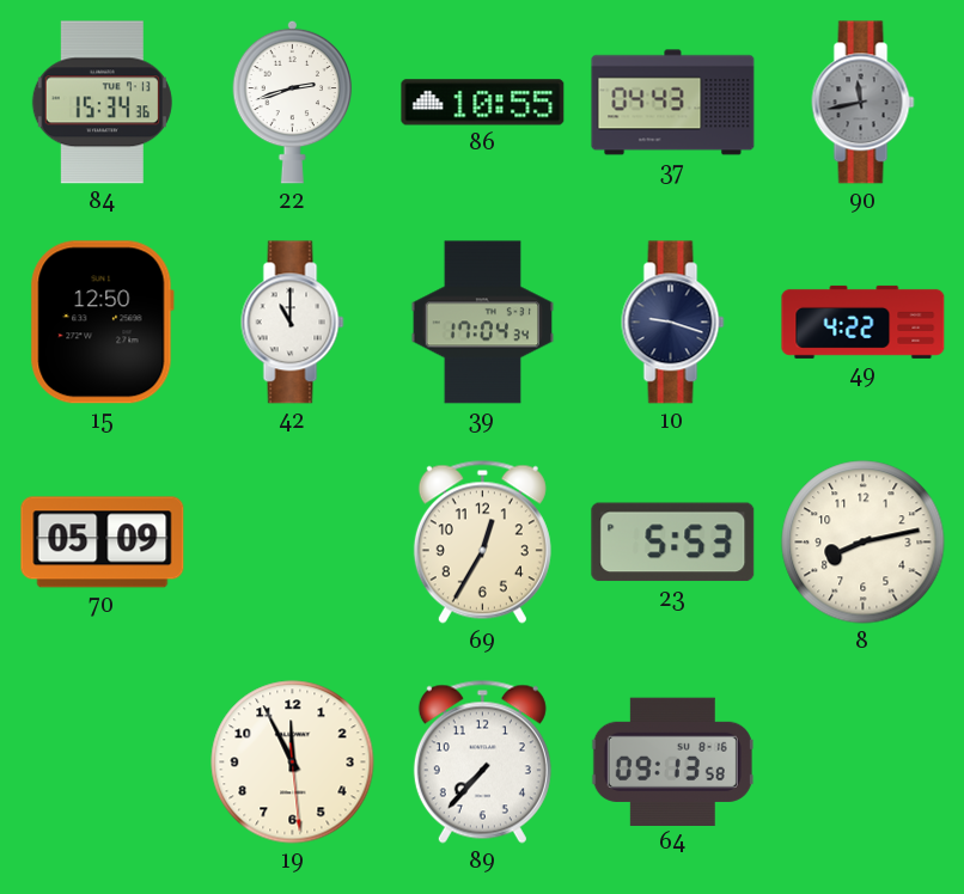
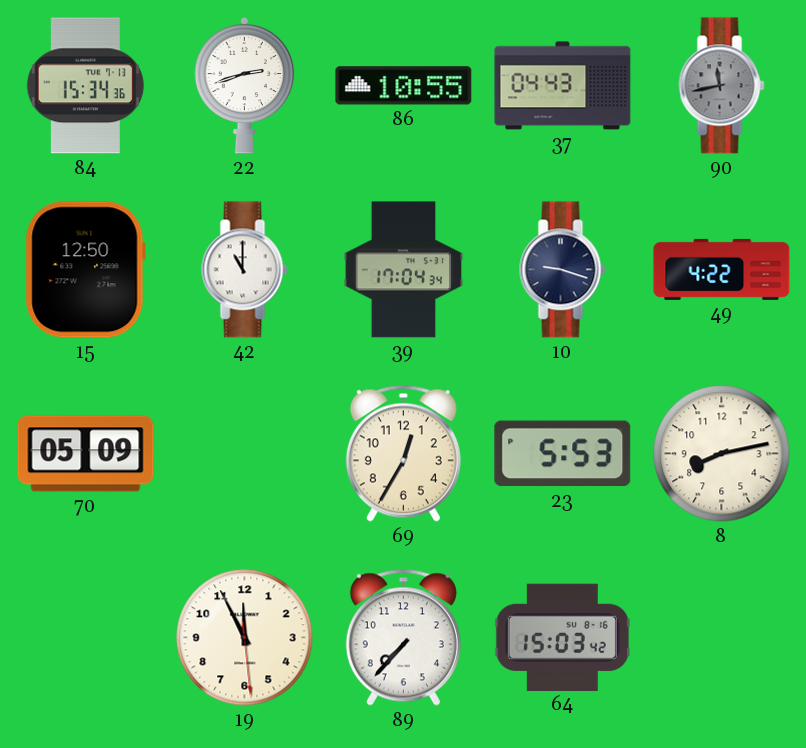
64: 09:13 -> 15:03
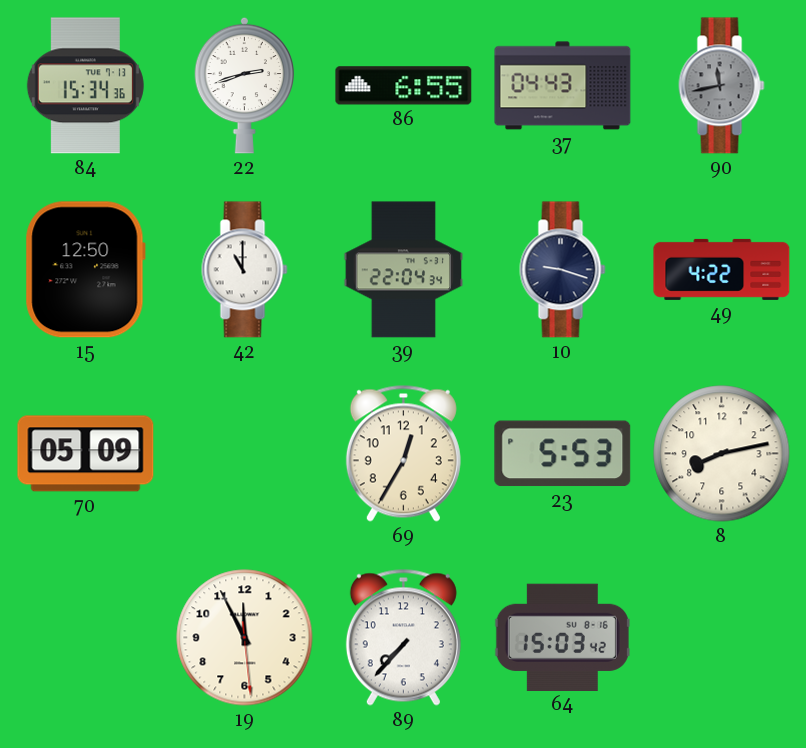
86: 10:55 -> 6:55
39: 17:04 -> 22:04
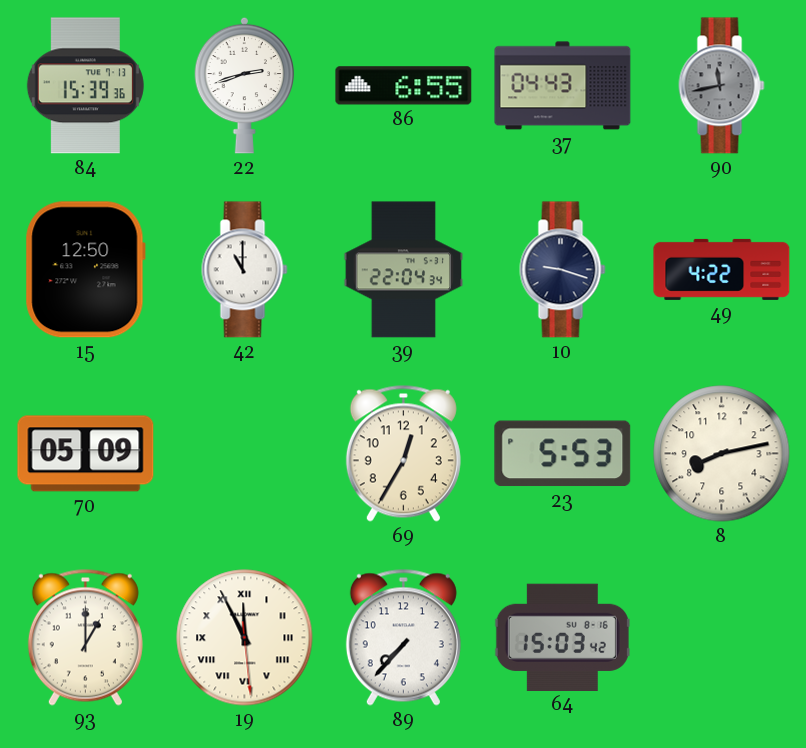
84: 15:34 -> 15:39
93: none -> 1:00
19 numerals: Arabic -> Roman
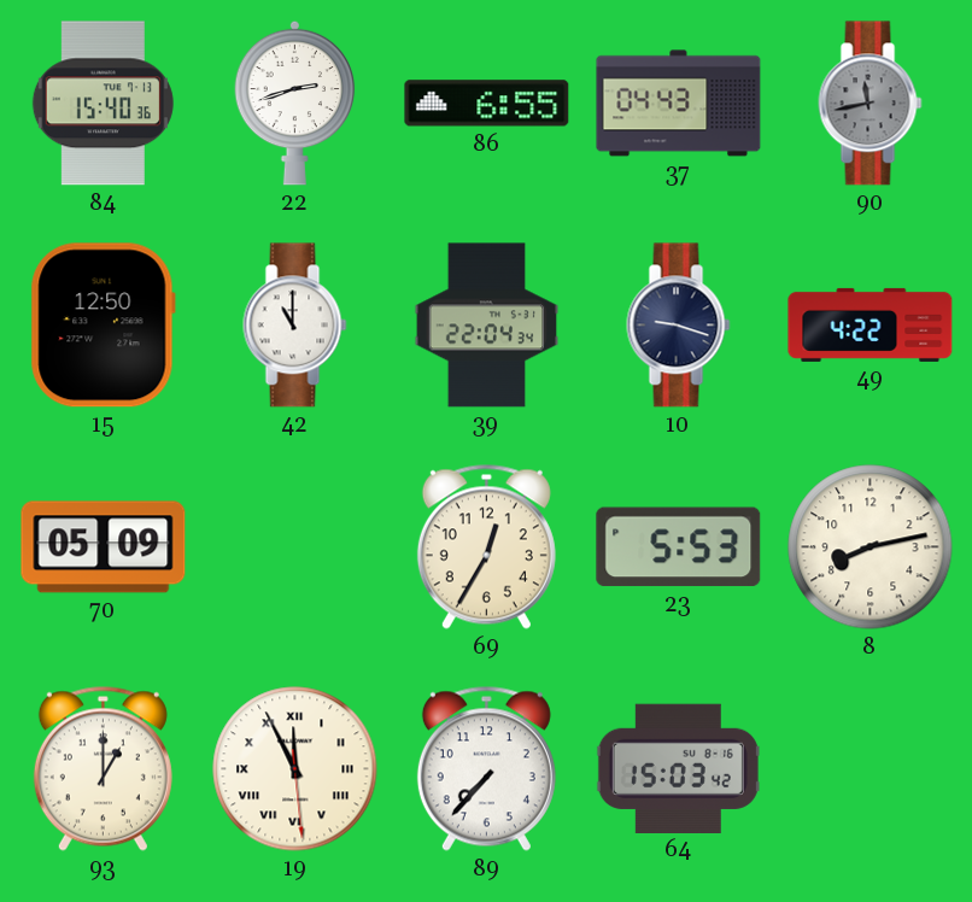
84: 15:39 -> 15:40
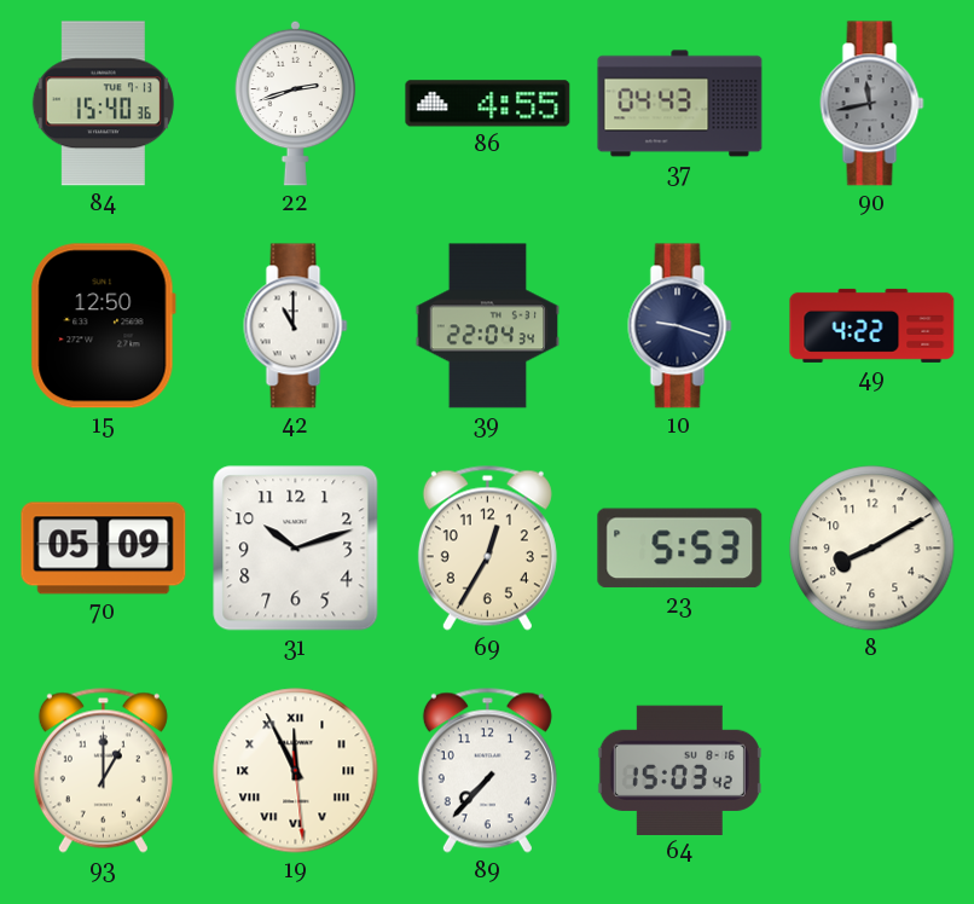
86: 6:55 -> 4:55
31: none -> 10:12
8: 8:13 -> 8:10
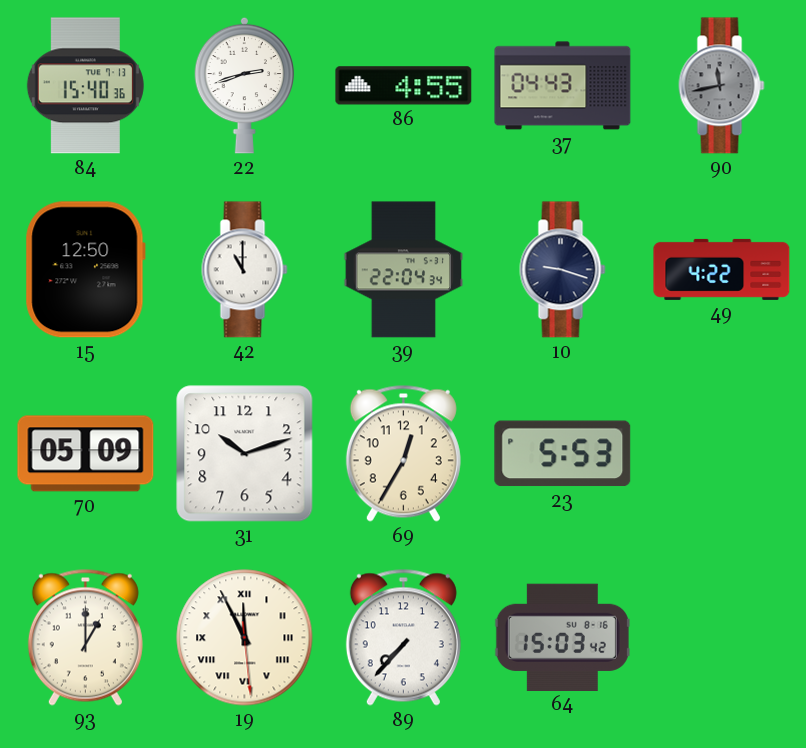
8: 8:10 -> none
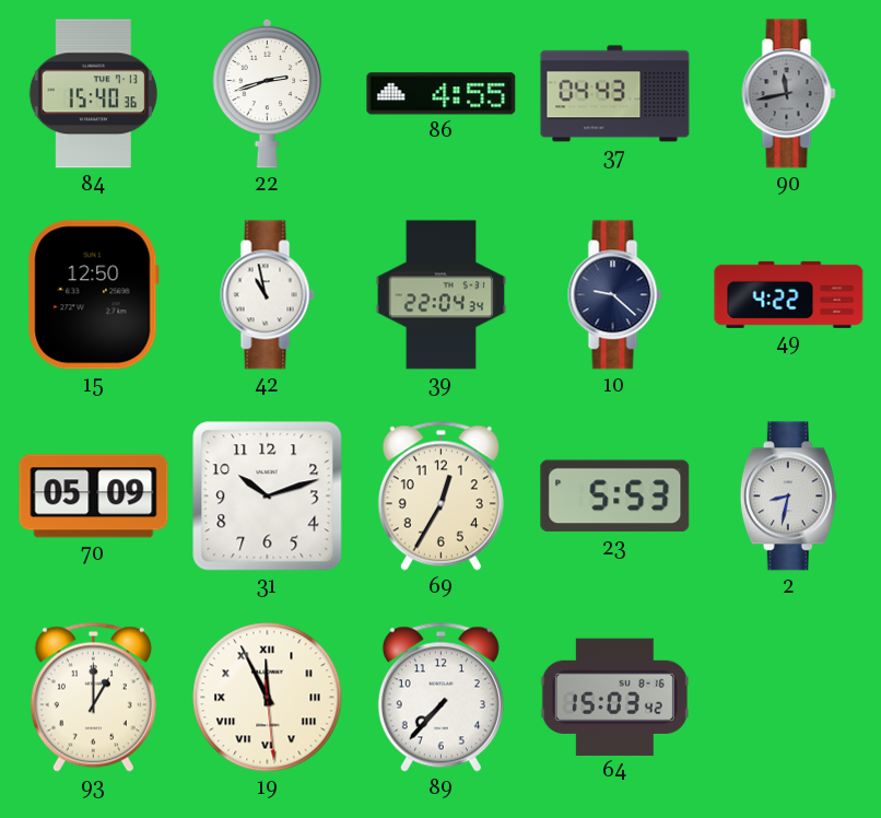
42: 11:00 -> 10:58
10: 9:18 -> 9:22
2: none -> 8:32
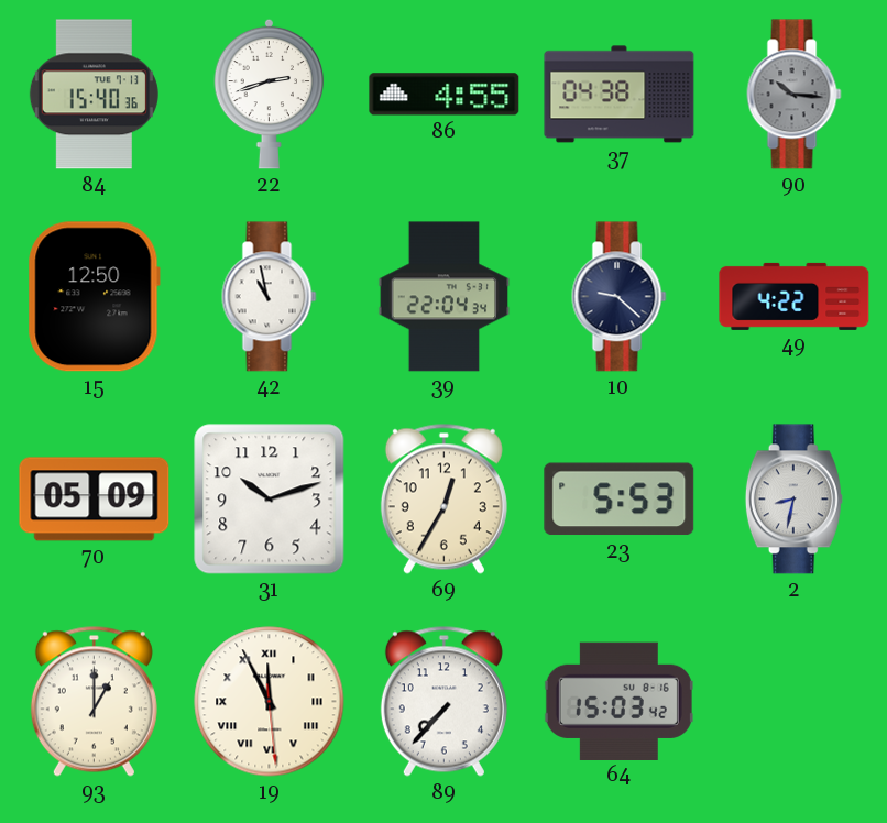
37: 04:43 -> 04:38
90: 11:43 -> 10:16
